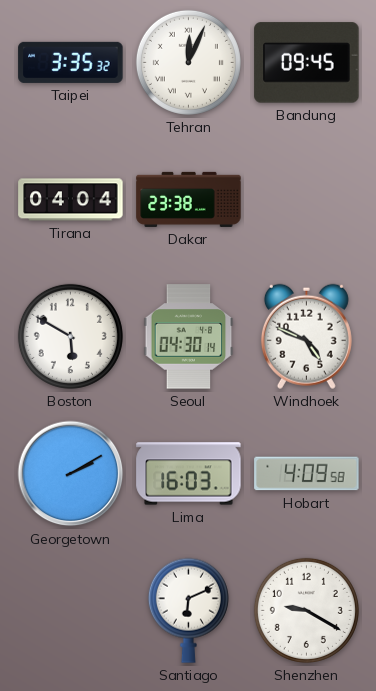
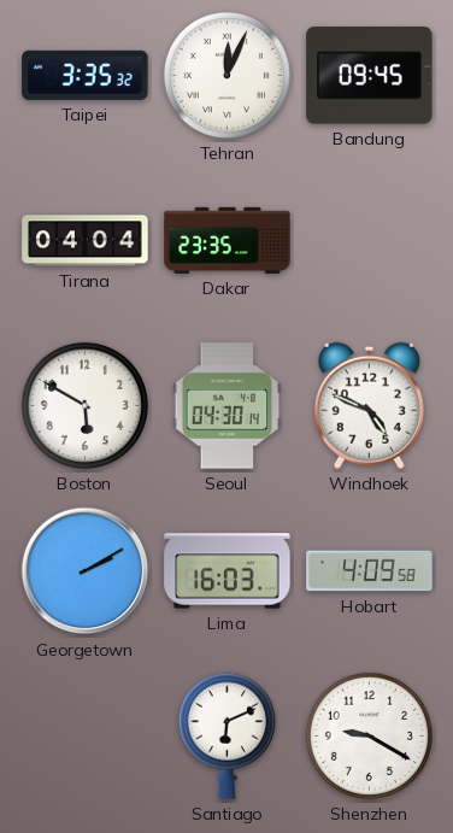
Dakar: 23:38 -> 23:35
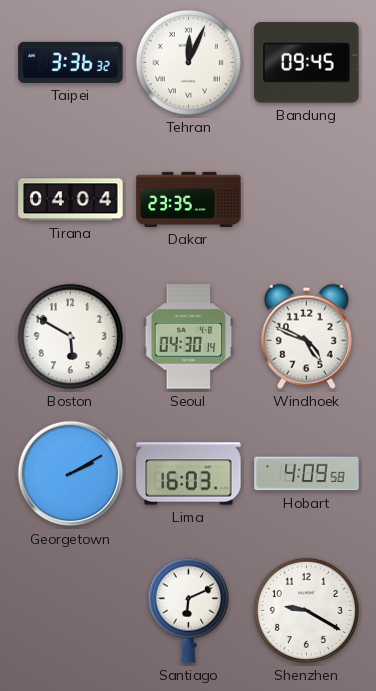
Taipei: 3:35 -> 3:36
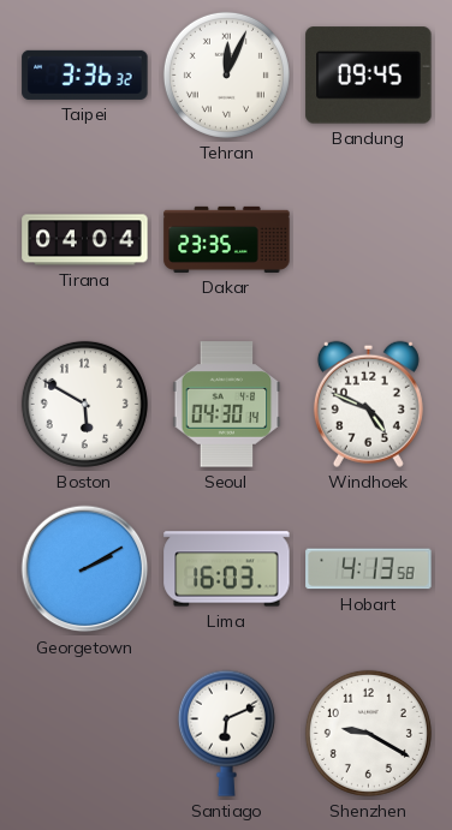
Hobart: 4:09 -> 4:13
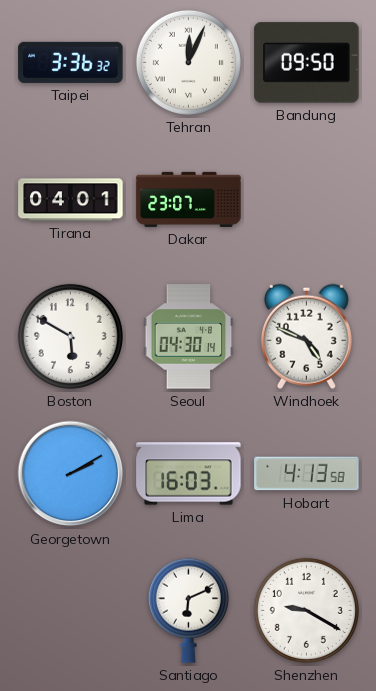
Bandung: 09:45 -> 09:50
Tirana: 04:04 -> 04:01
Dakar: 23:35 -> 23:07
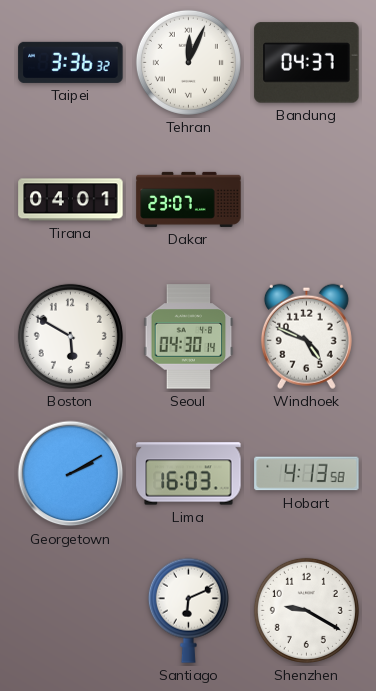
Bandung: 09:50 -> 04:37
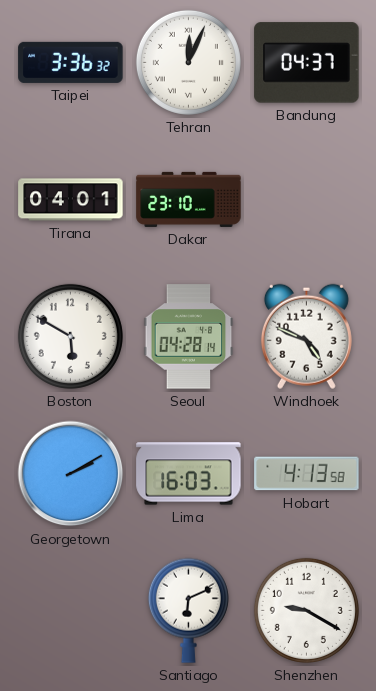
Dakar: 23:07 -> 23:10
Seoul: 04:30 -> 04:28
